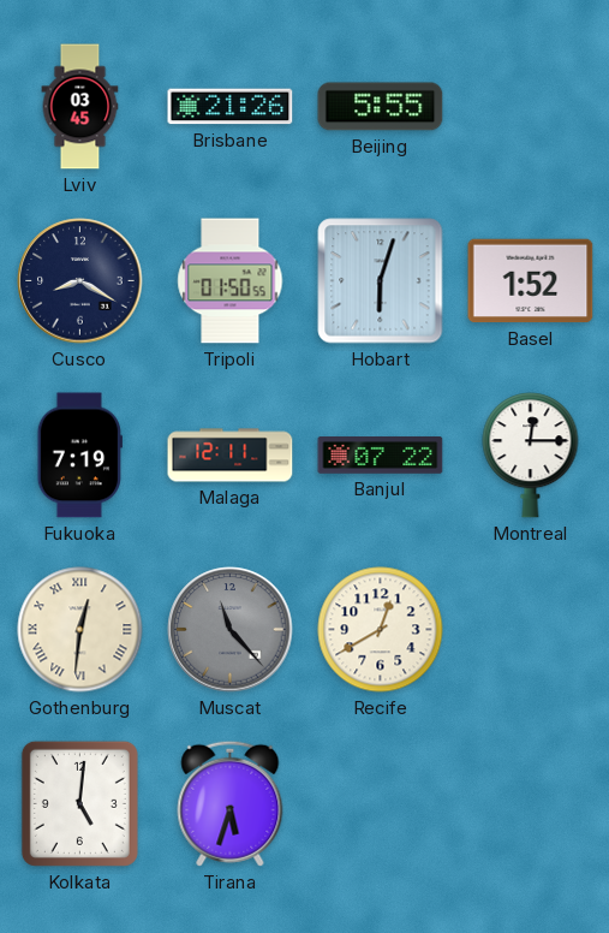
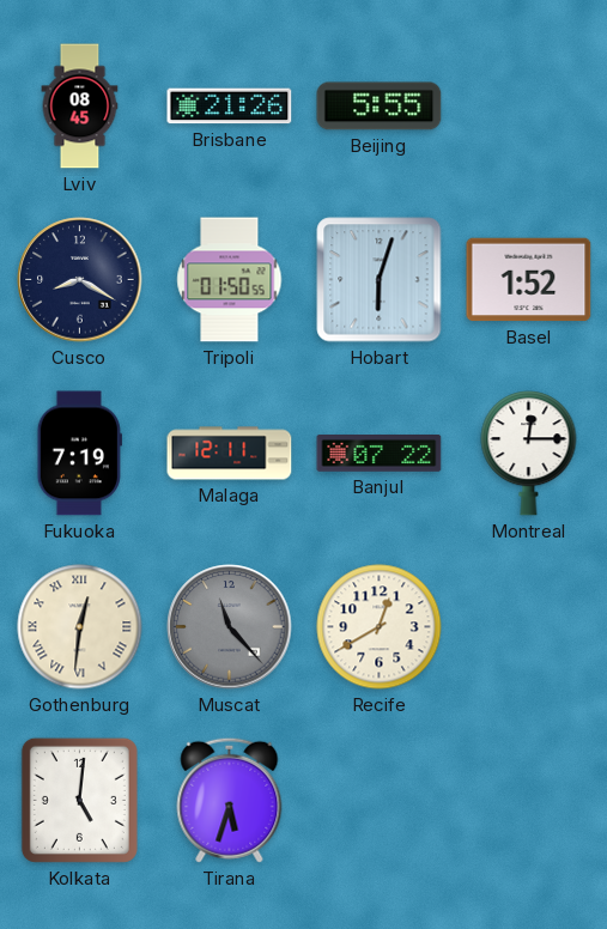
Lviv: 03:45 -> 08:45
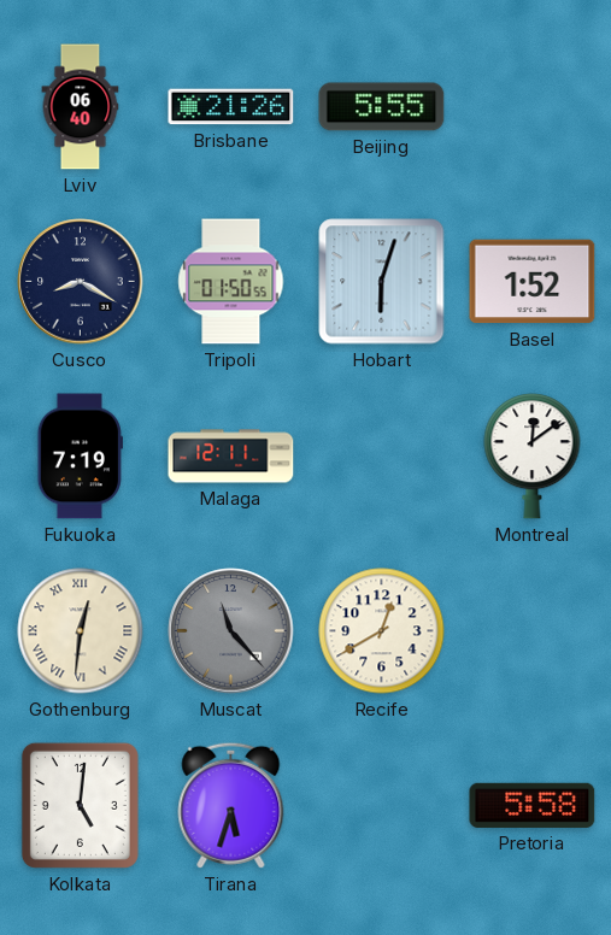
Lviv: 08:45 -> 06:40
Banjul: 07:22 -> none
Montreal: 12:15 -> 12:09
Pretoria: none -> 5:58
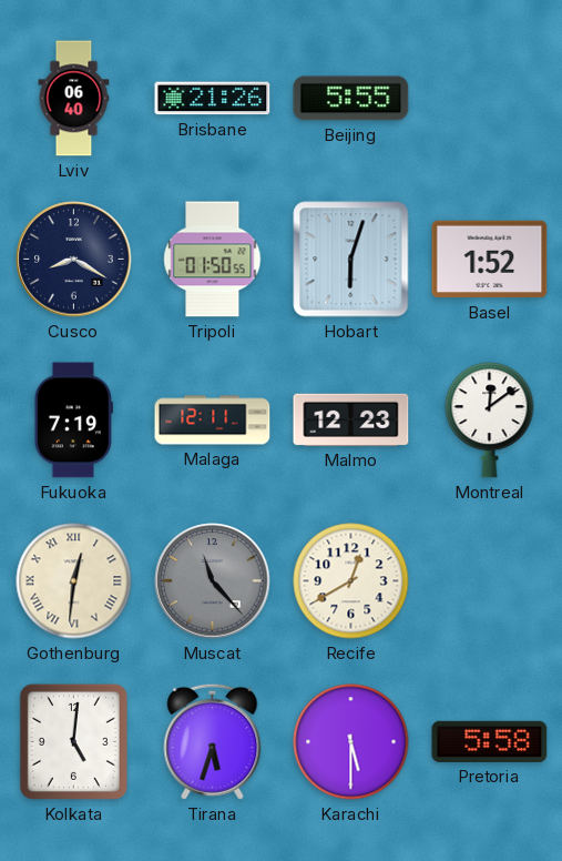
Malmo: none -> 12:23
Karachi: none -> 5:30
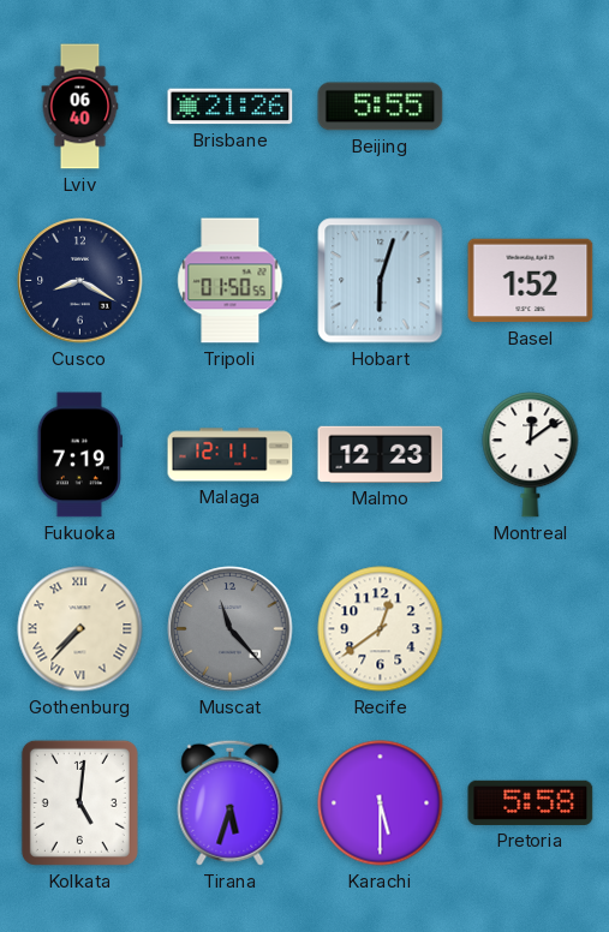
Gothenburg: 12:31 -> 7:37
Recife: 12:40 -> 12:39
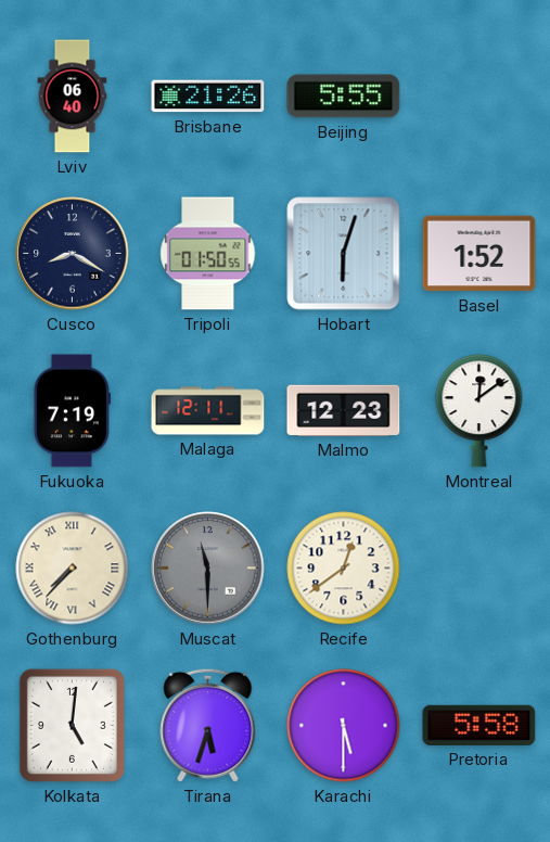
Muscat: 11:23 -> 11:30
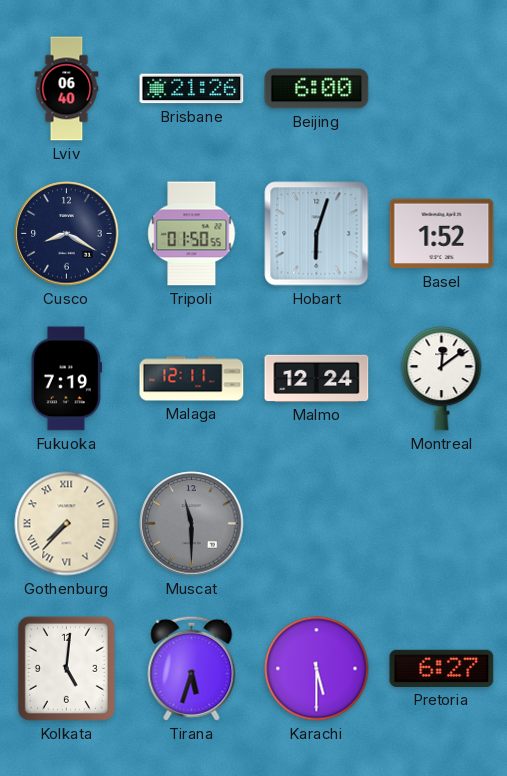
Beijing: 5:55 -> 6:00
Malmo: 12:23 -> 12:24
Recife: 12:39 -> none
Pretoria: 5:58 -> 6:27
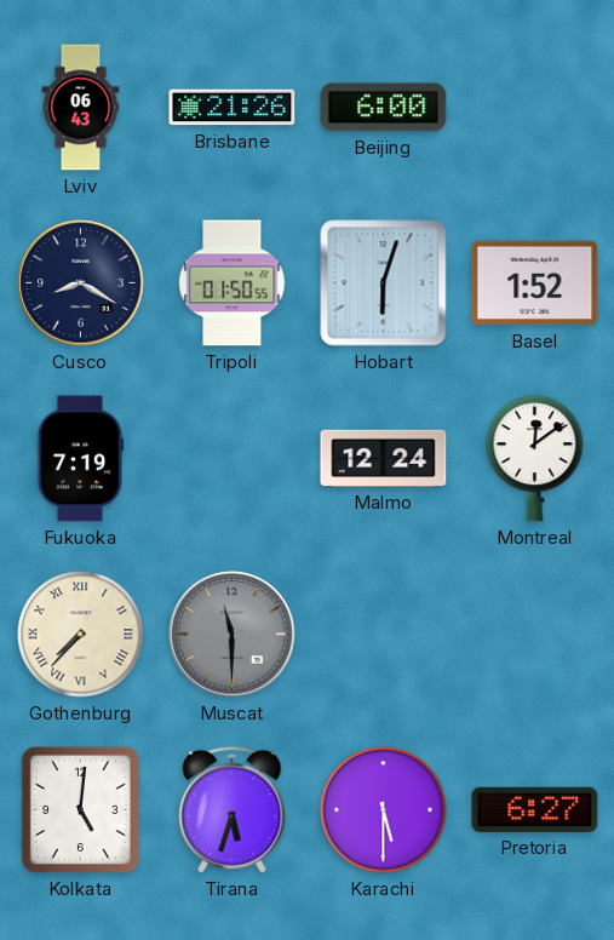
Lviv: 06:40 -> 06:43
Malaga: 12:11 -> none
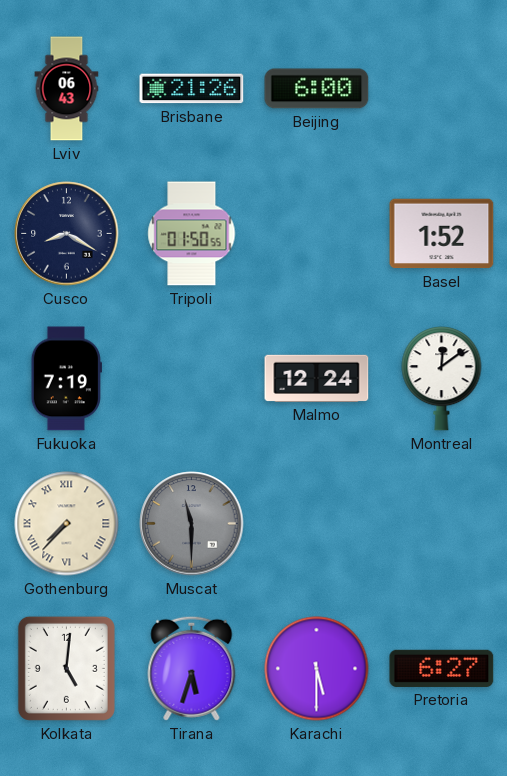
Hobart: 6:03 -> none
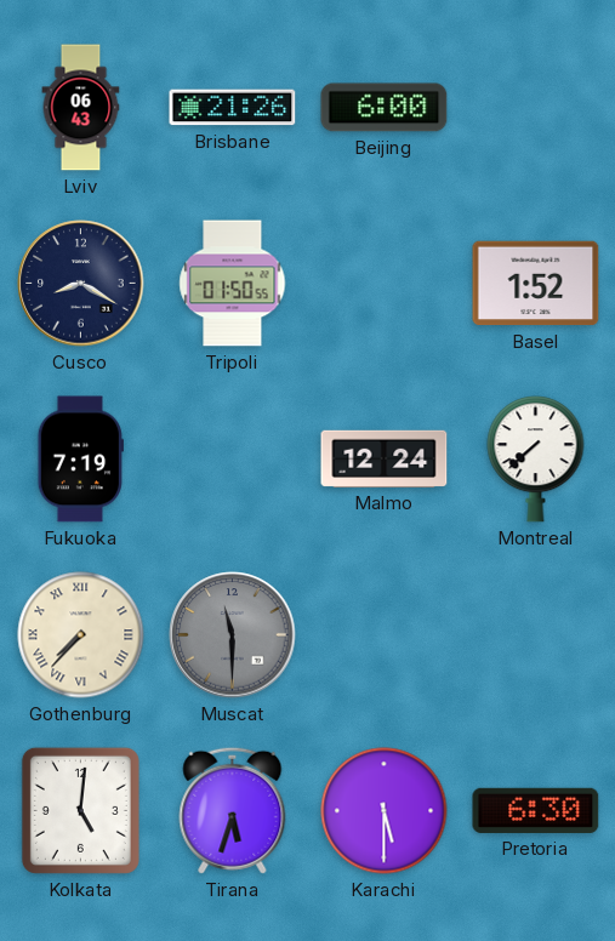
Montreal: 12:09 -> 7:38
Pretoria: 6:27 -> 6:30
